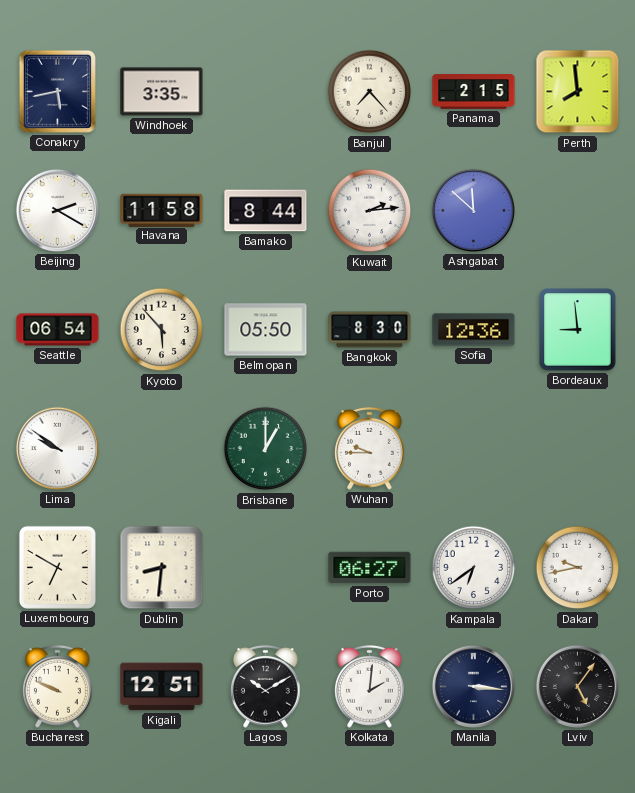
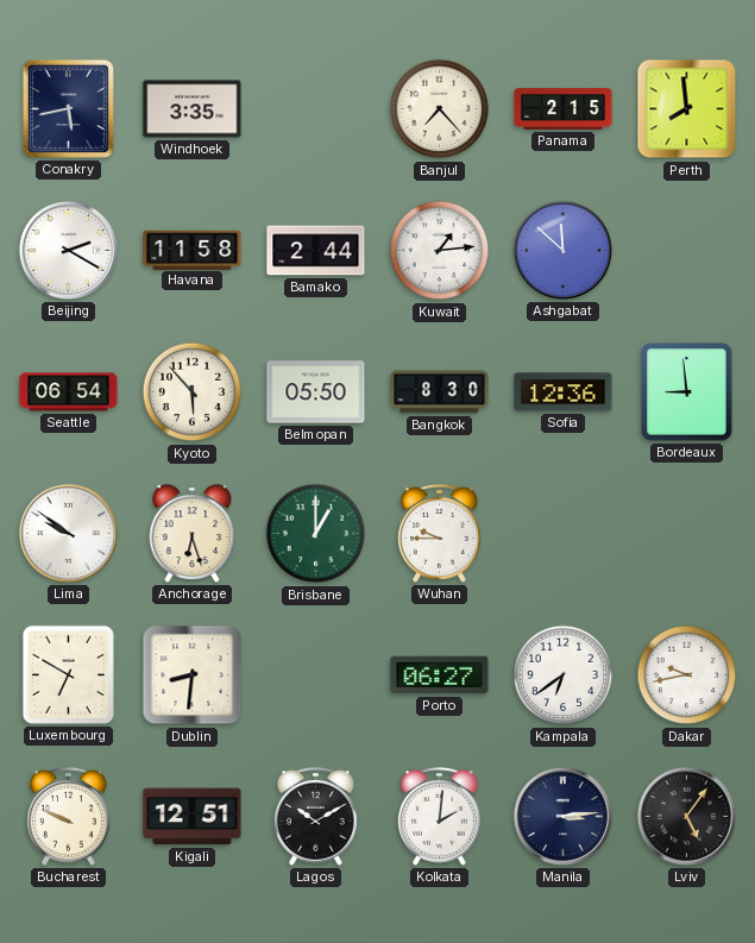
Bamako: 8:44 -> 2:44
Kuwait: 2:14 -> 1:14
Anchorage: none -> 6:27
Manila: 3:16 -> 3:14
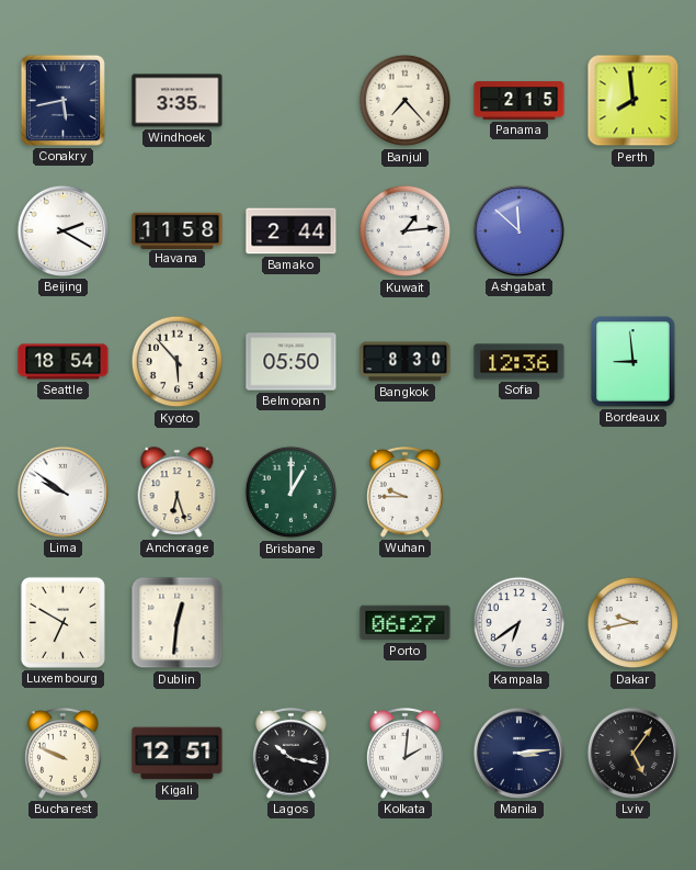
Seattle: 06:54 -> 18:54
Dublin: 8:31 -> 12:31
Lagos: 10:10 -> 10:17
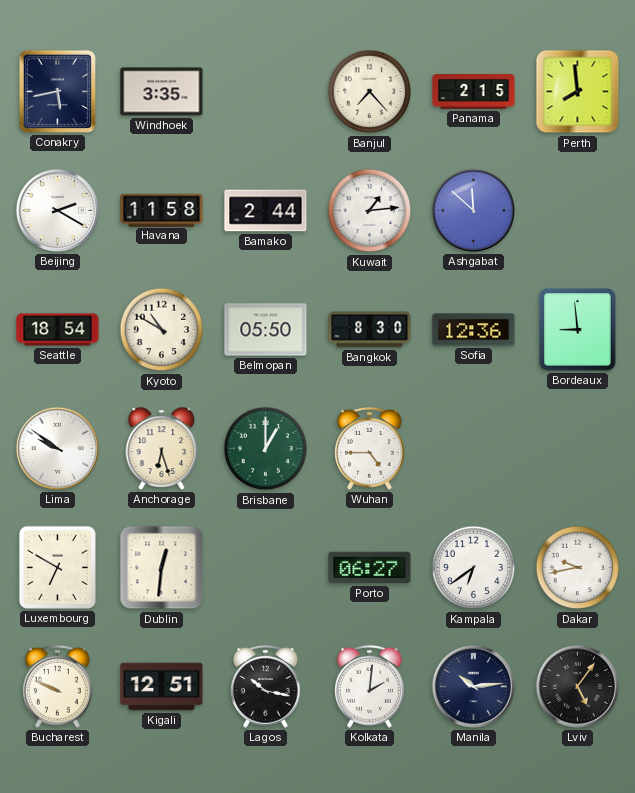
Kyoto: 5:53 -> 10:50
Wuhan: 9:45 -> 4:45
Manila: 3:14 -> 10:14
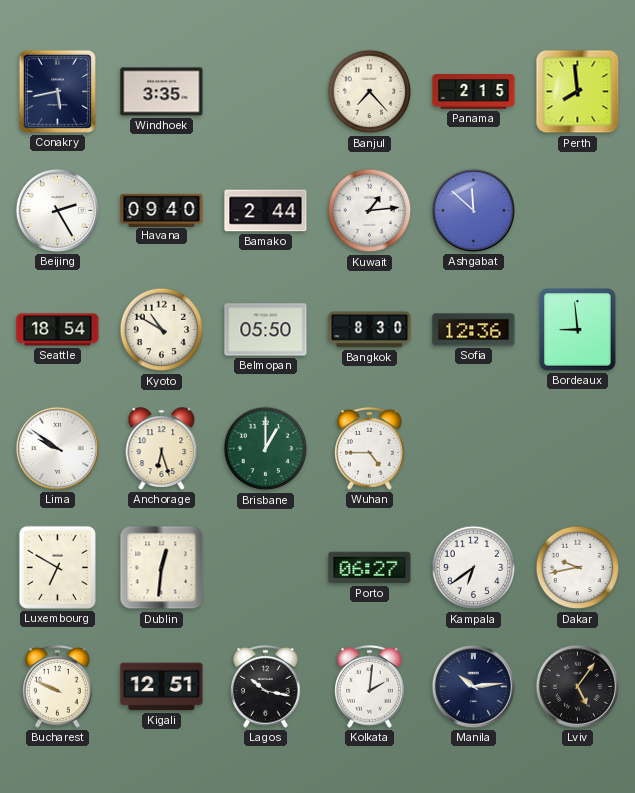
Beijing: 2:20 -> 2:25
Havana: 11:58 -> 09:40
